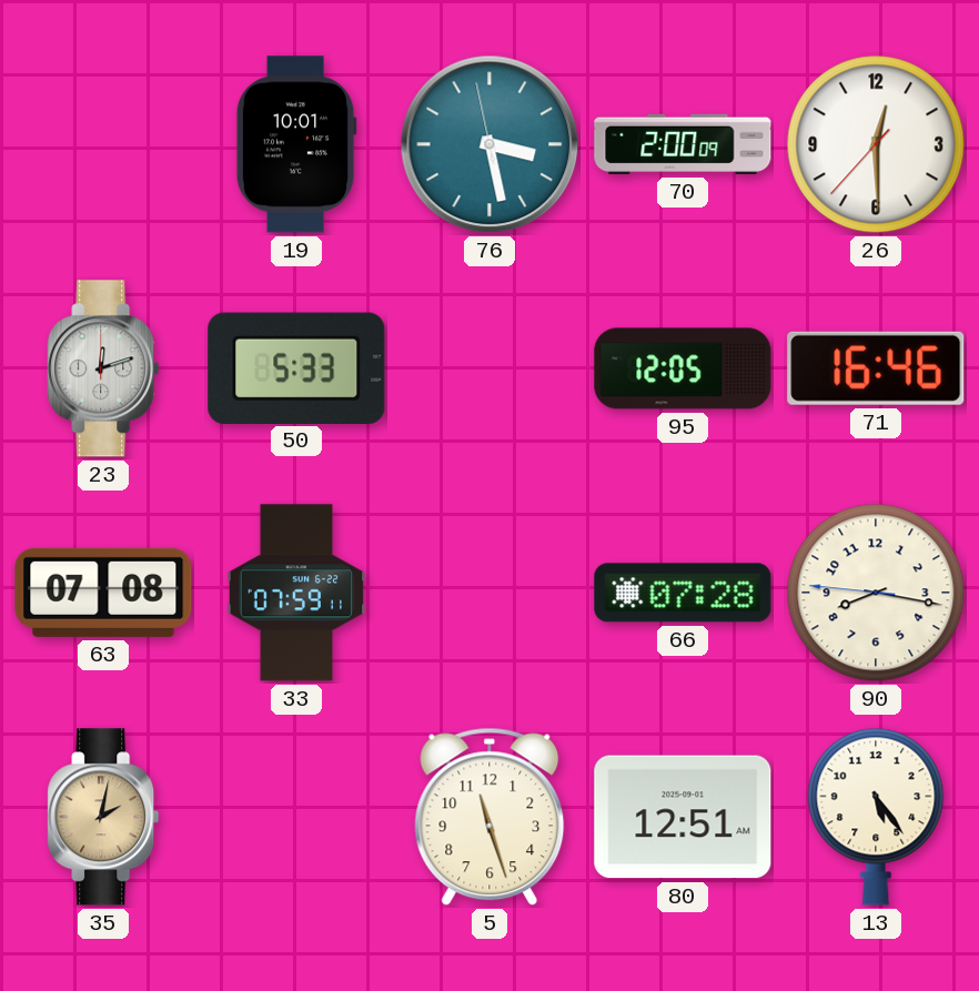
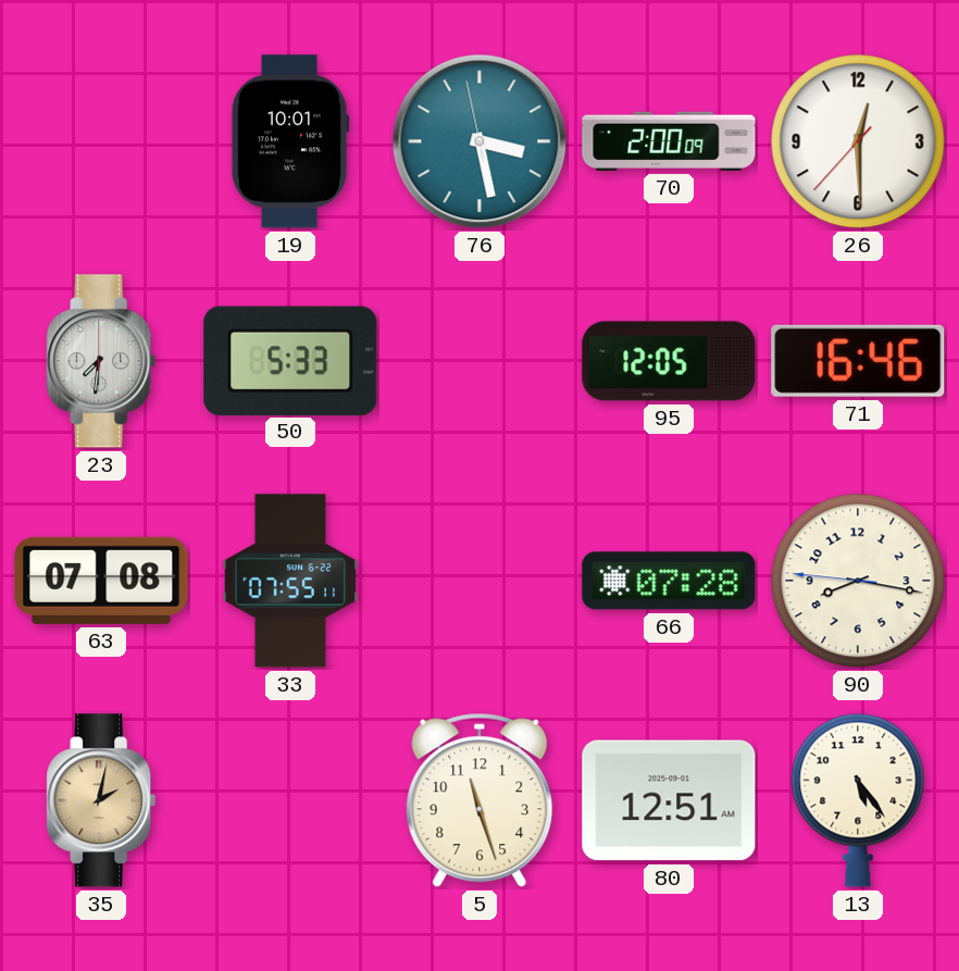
23: 12:12 -> 7:31
33: 07:59 -> 07:55
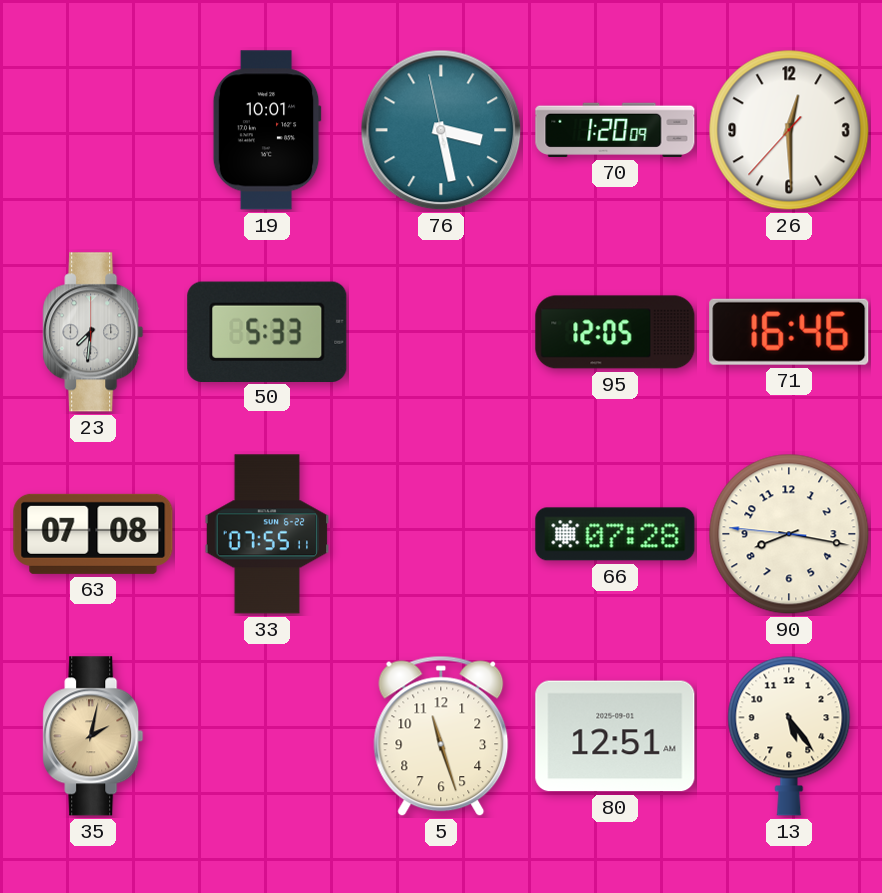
70: 2:00 -> 1:20
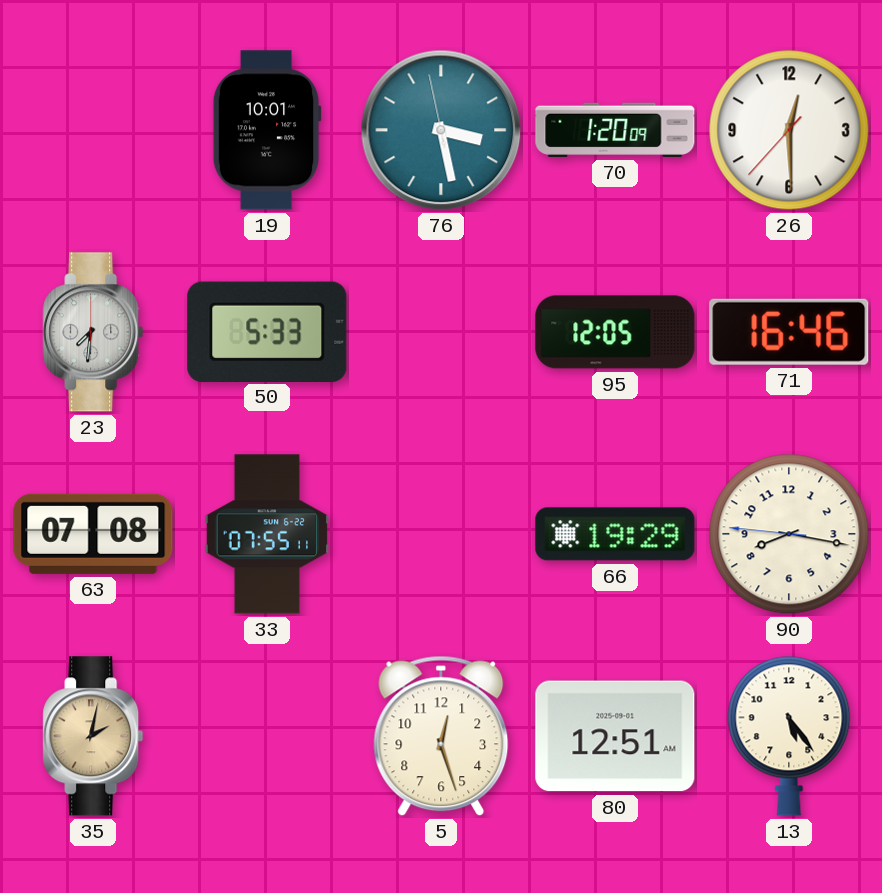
66: 07:28 -> 19:29
5: 11:27 -> 12:27
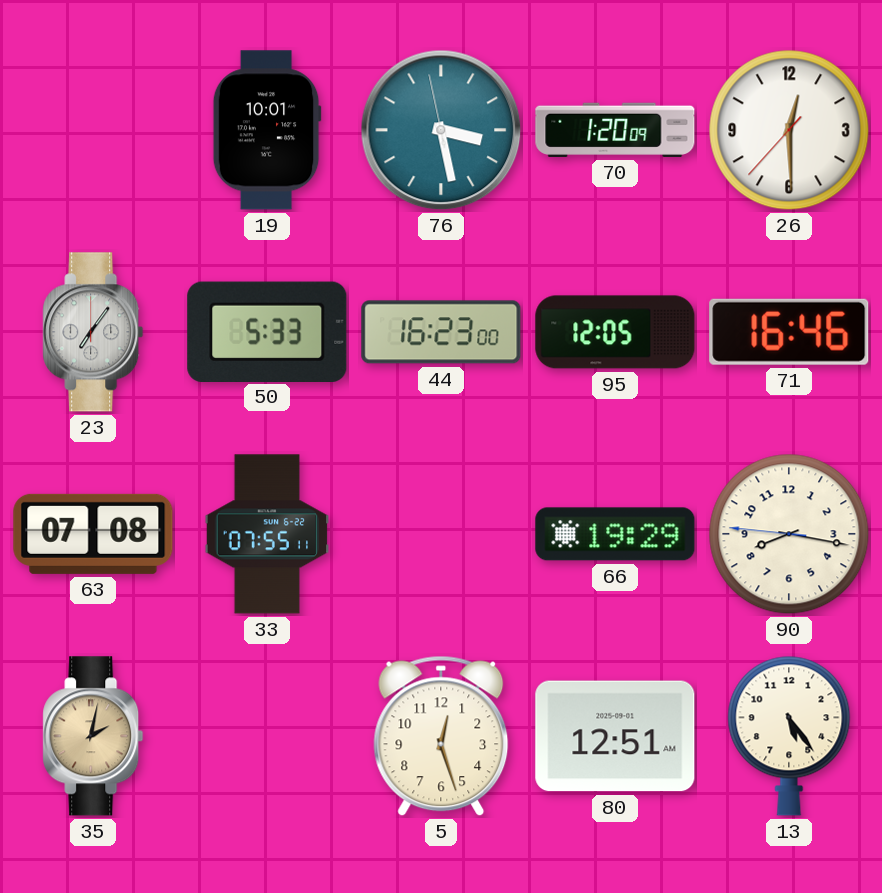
23: 7:31 -> 7:06
44: none -> 16:23
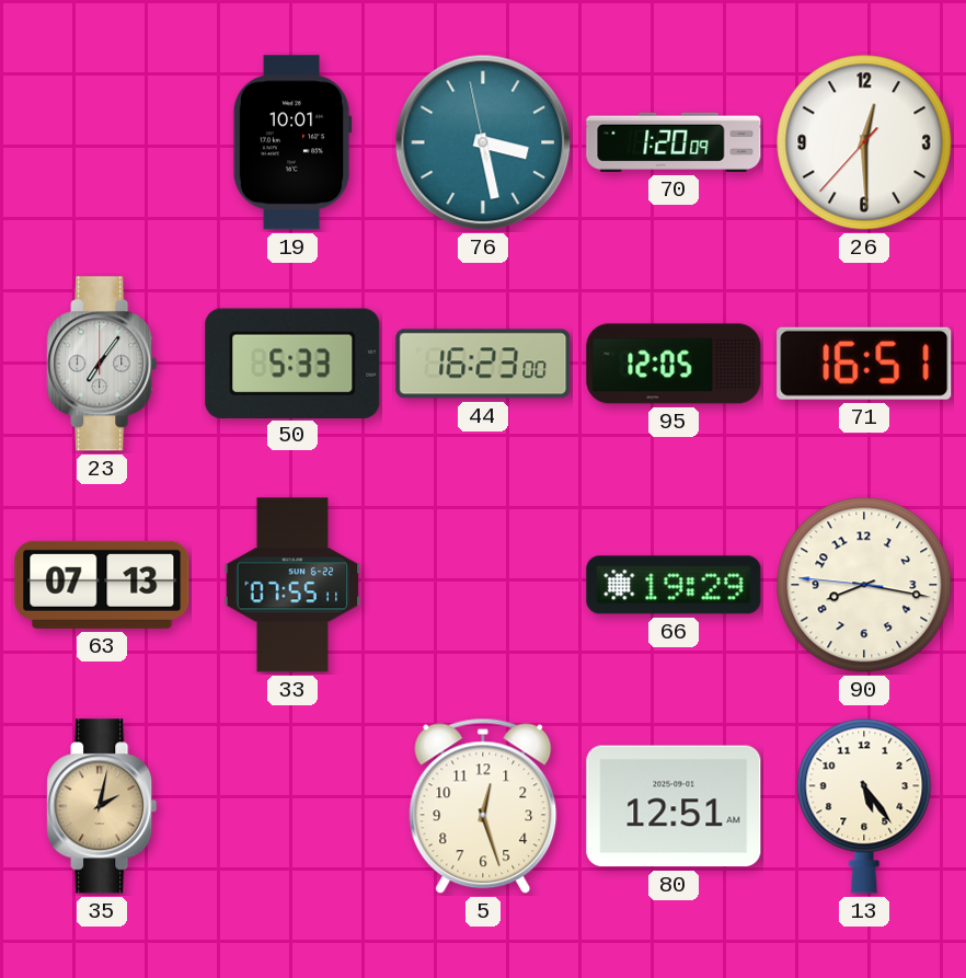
71: 16:46 -> 16:51
63: 07:08 -> 07:13
